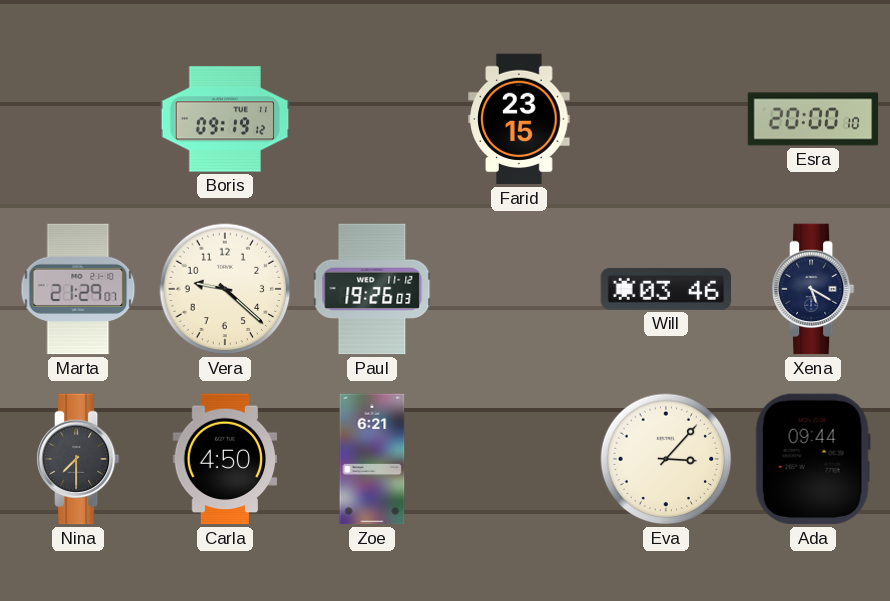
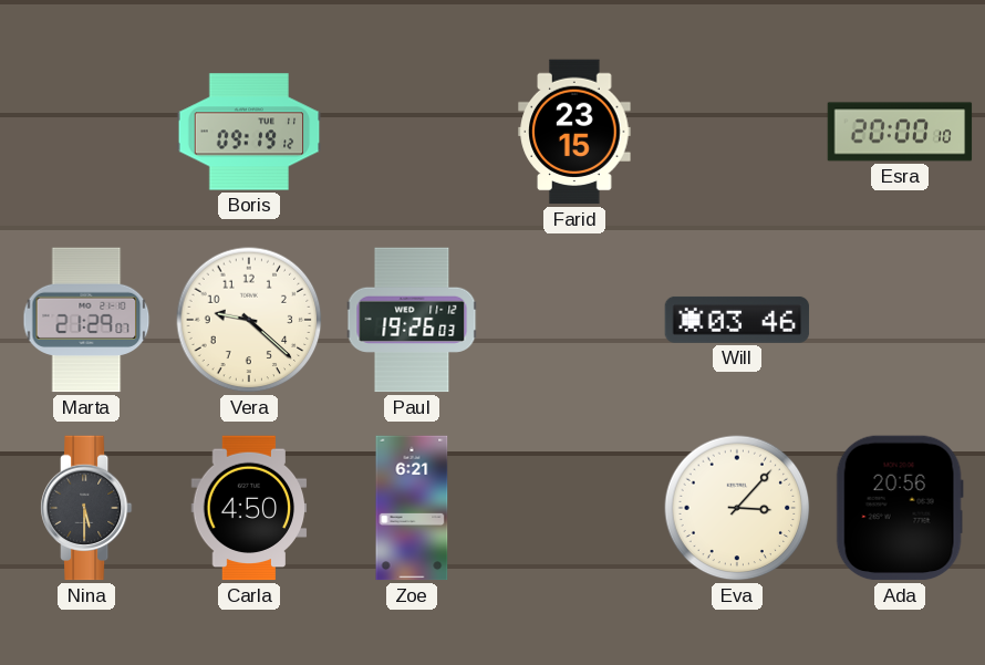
Xena: 5:20 -> none
Nina: 7:30 -> 5:30
Ada: 09:44 -> 20:56
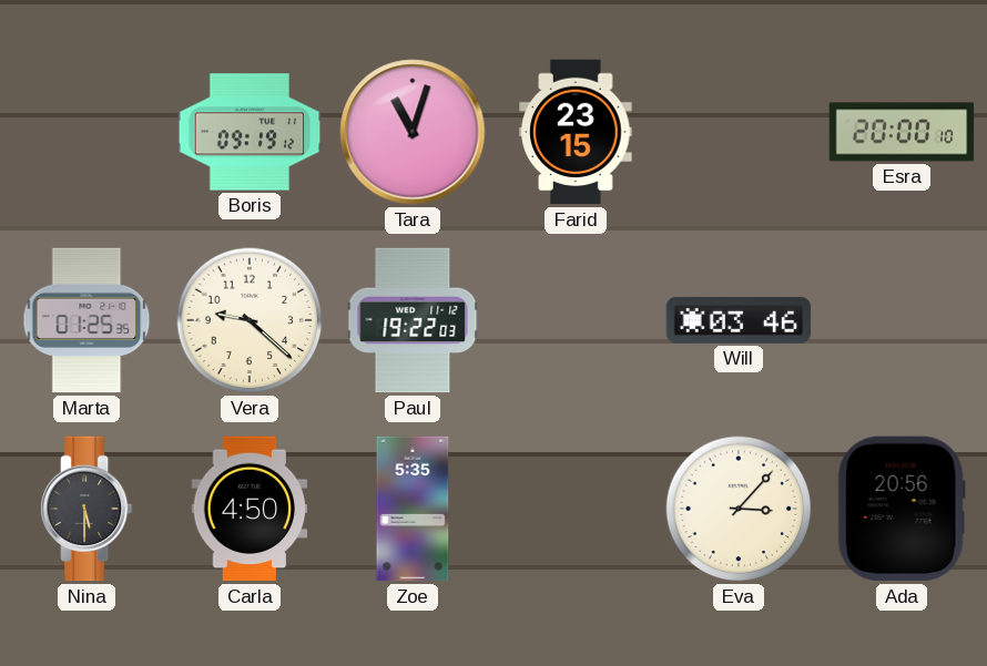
Tara: none -> 11:03
Marta: 21:29 -> 01:25
Paul: 19:26 -> 19:22
Zoe: 6:21 -> 5:35
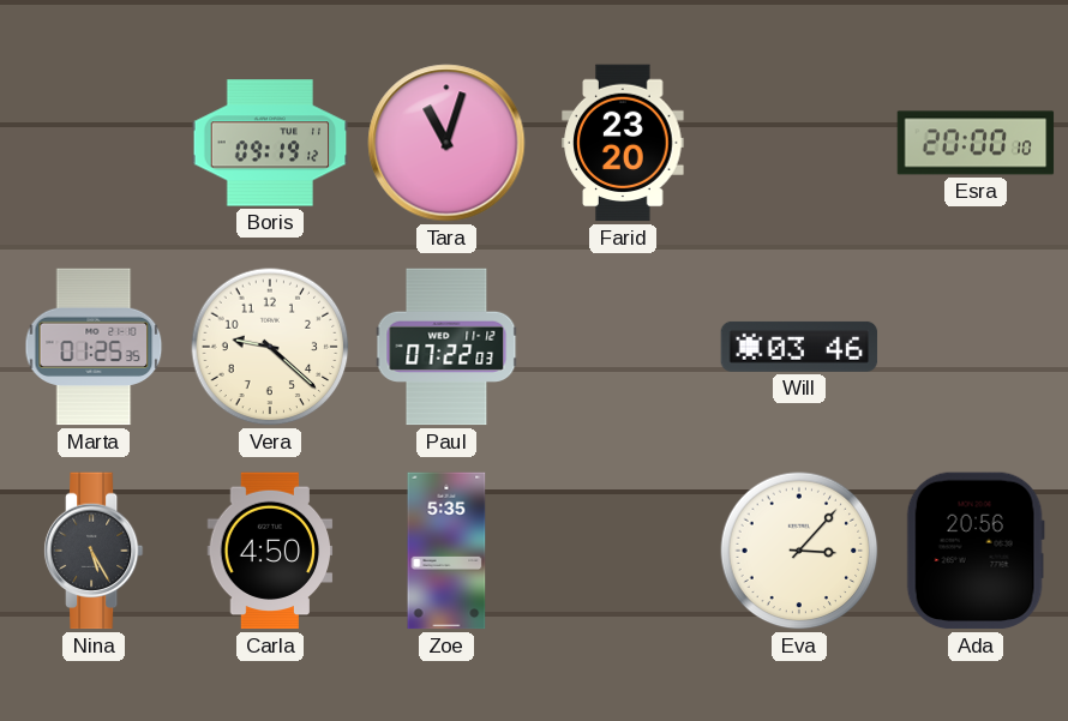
Farid: 23:15 -> 23:20
Paul: 19:22 -> 07:22
Nina: 5:30 -> 5:25
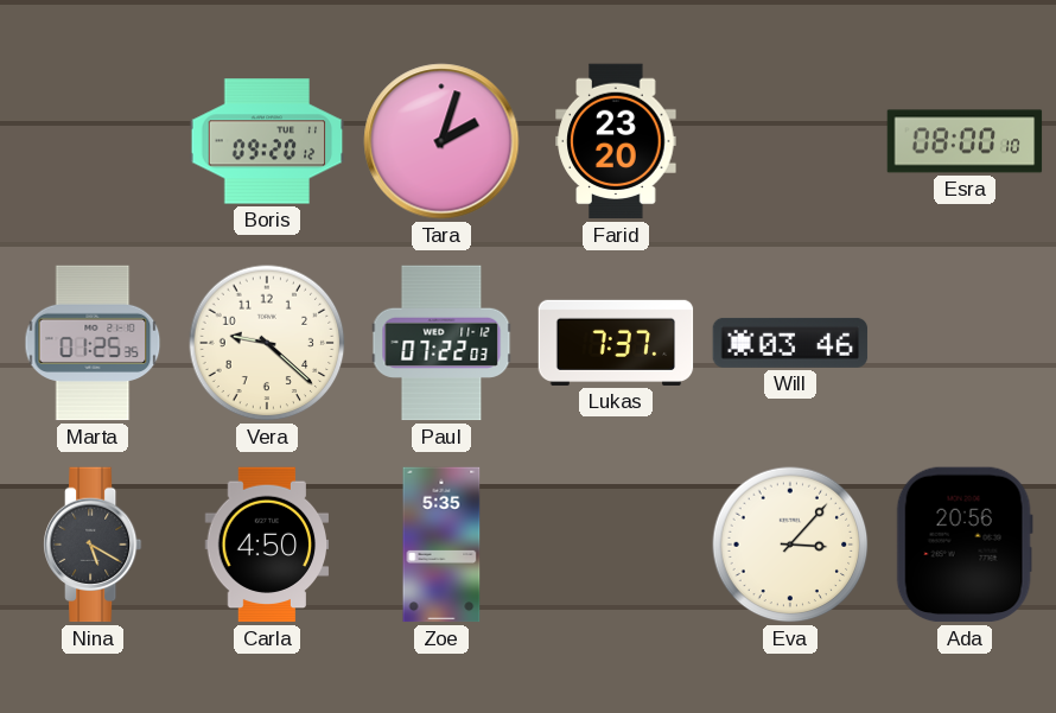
Boris: 09:19 -> 09:20
Tara: 11:03 -> 2:03
Esra: 20:00 -> 08:00
Lukas: none -> 7:37
Nina: 5:25 -> 5:20
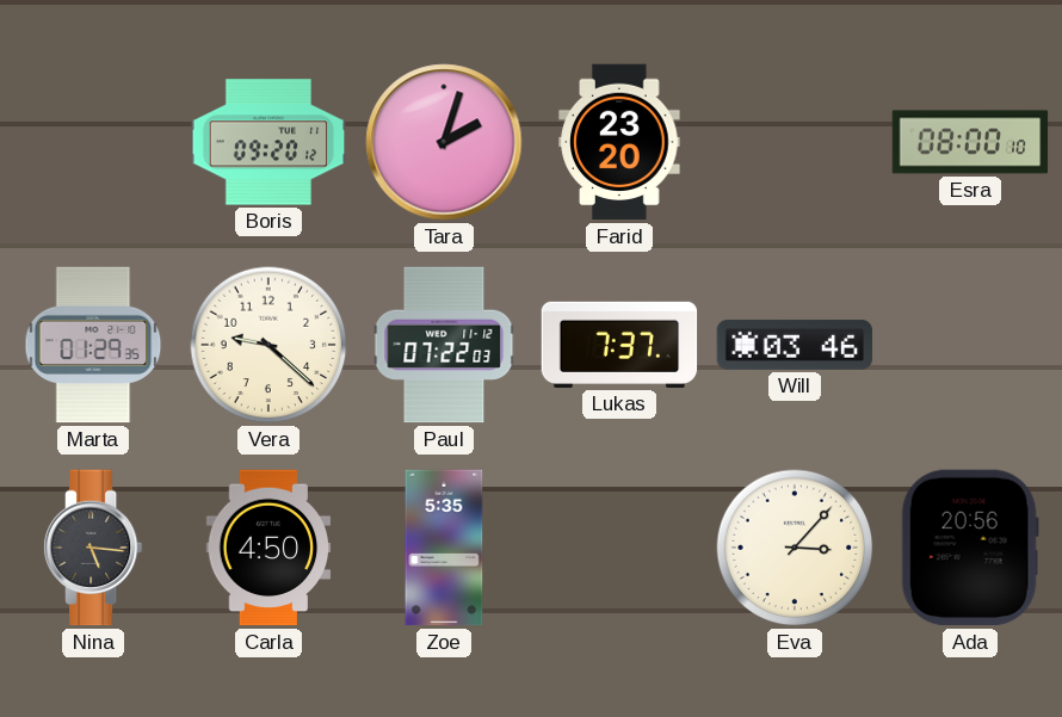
Marta: 01:25 -> 01:29
Nina: 5:20 -> 5:16
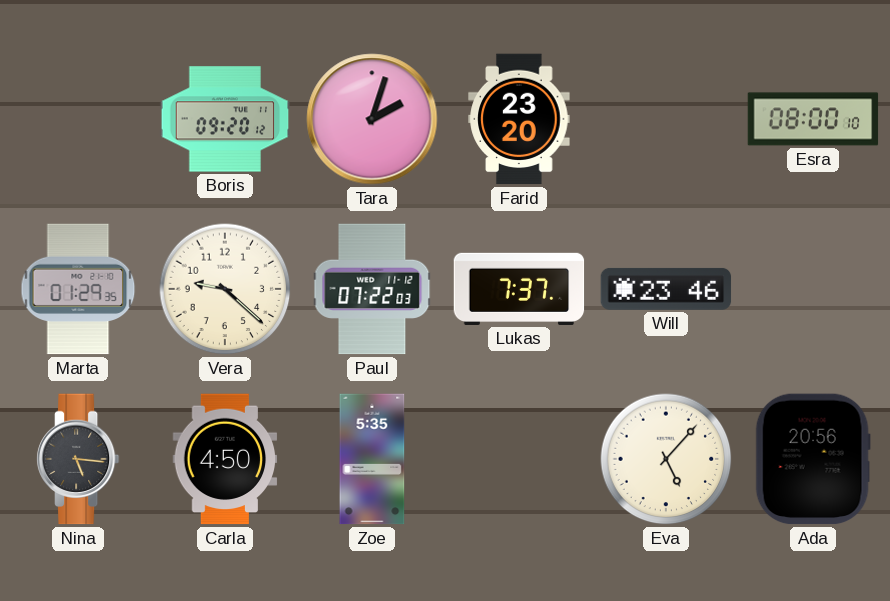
Will: 03:46 -> 23:46
Eva: 3:07 -> 5:07
